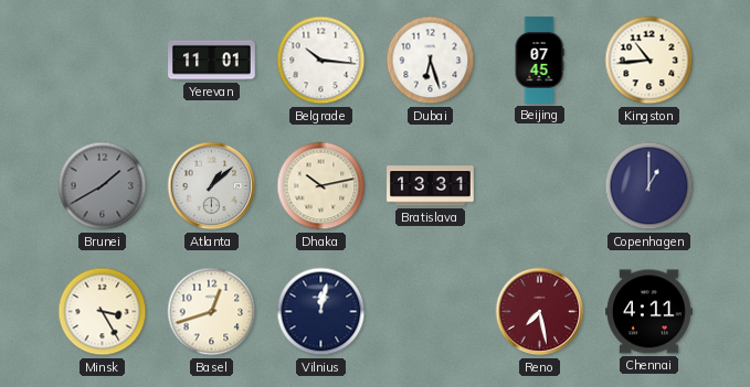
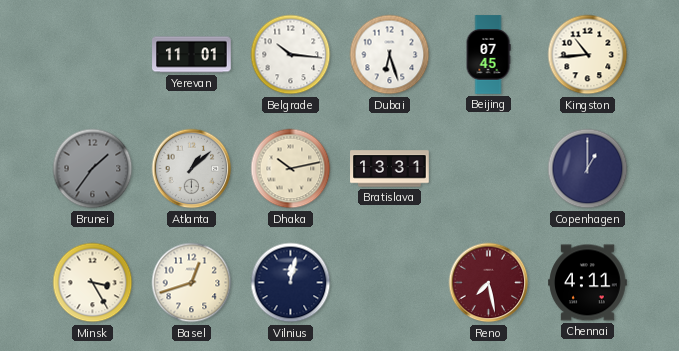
Brunei: 1:40 -> 1:36
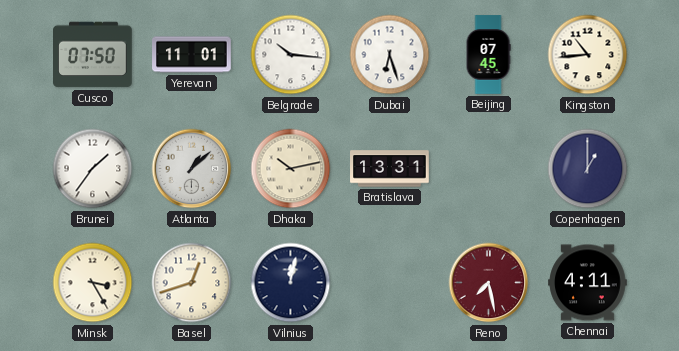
Cusco: none -> 07:50
Brunei dial: grey -> white
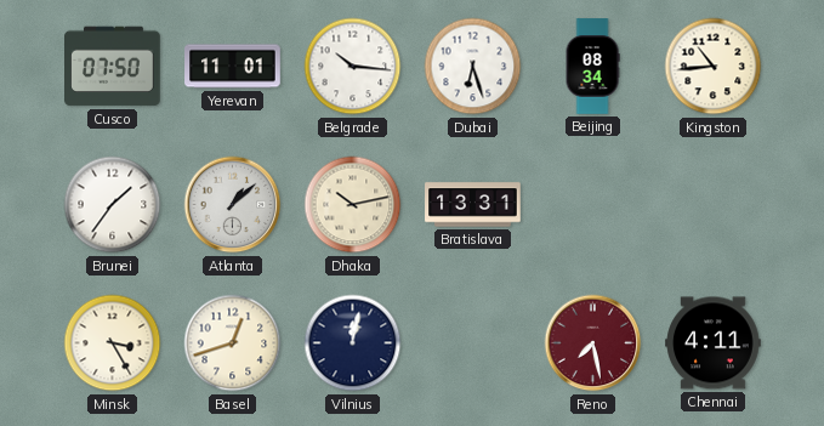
Beijing: 07:45 -> 08:34
Copenhagen: 1:00 -> none
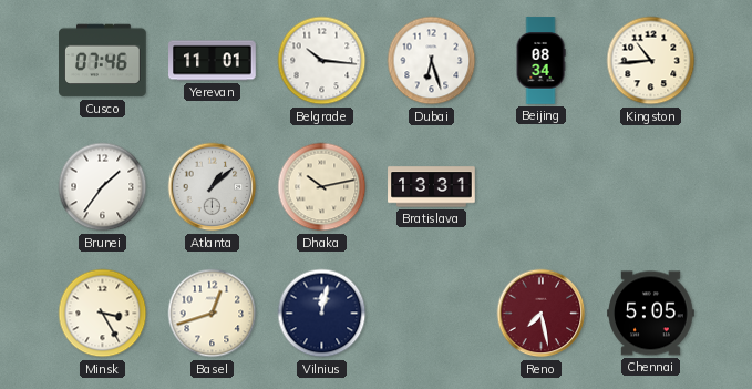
Cusco: 07:50 -> 07:46
Chennai: 4:11 -> 5:05
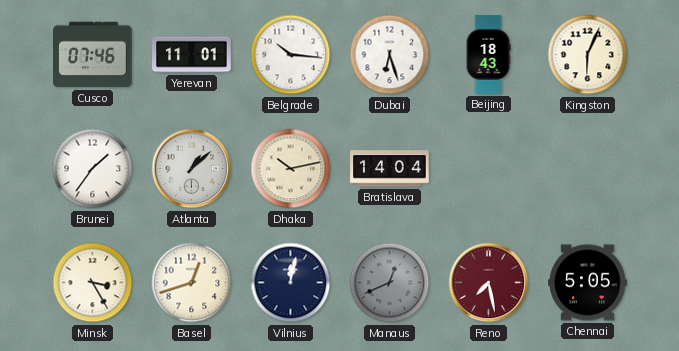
Beijing: 08:34 -> 18:43
Kingston: 10:44 -> 6:04
Bratislava: 13:31 -> 14:04
Manaus: none -> 12:41
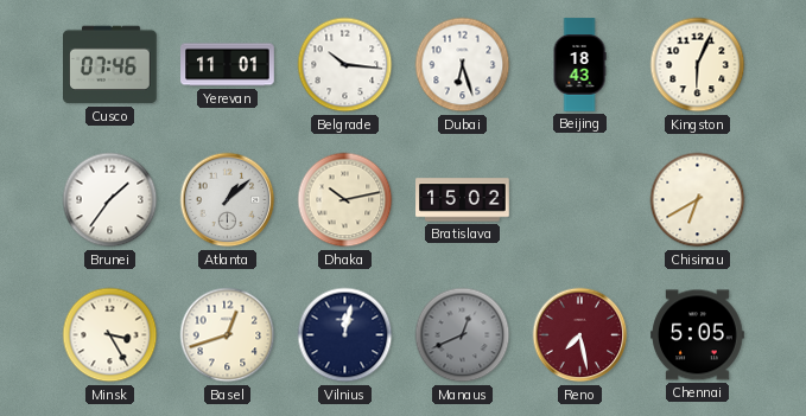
Bratislava: 14:04 -> 15:02
Chisinau: none -> 6:40
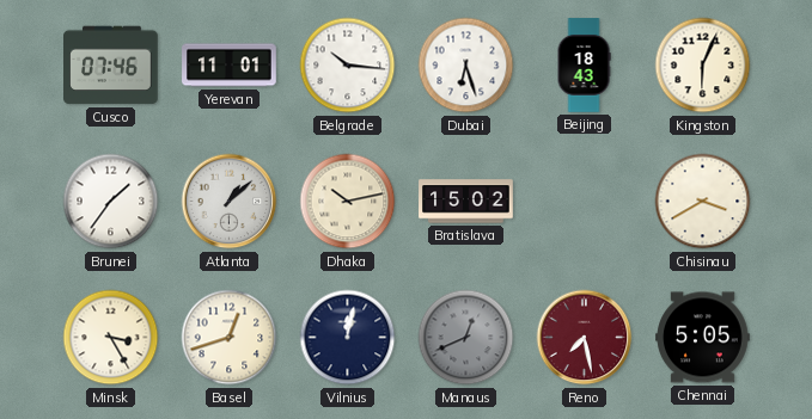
Chisinau: 6:40 -> 3:40
